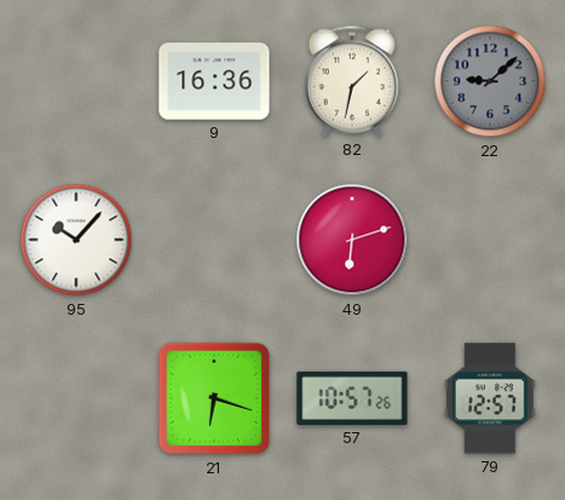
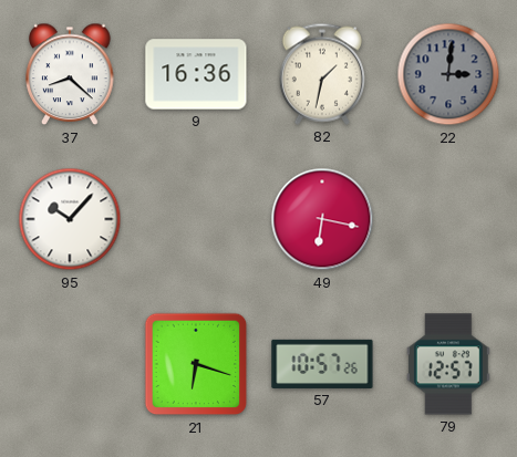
37: none -> 8:22
22: 9:08 -> 3:01
49: 6:12 -> 6:17
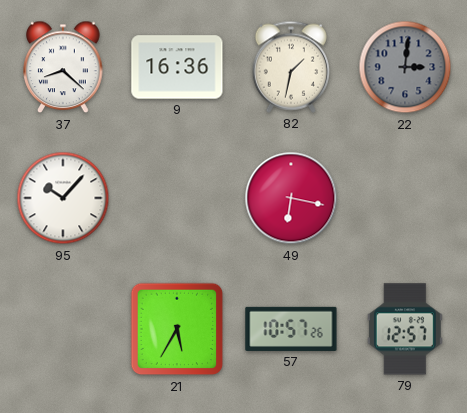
21: 6:18 -> 5:35
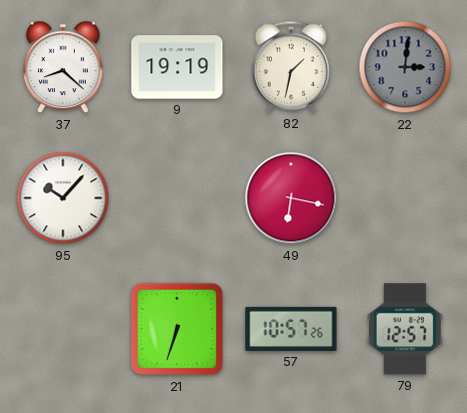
9: 16:36 -> 19:19
21: 5:35 -> 6:33
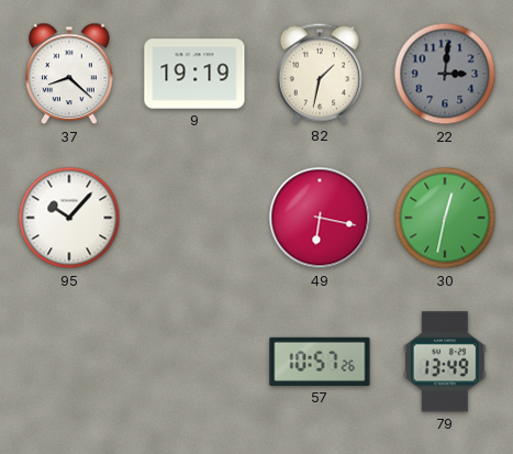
30: none -> 12:32
21: 6:33 -> none
79: 12:57 -> 13:49
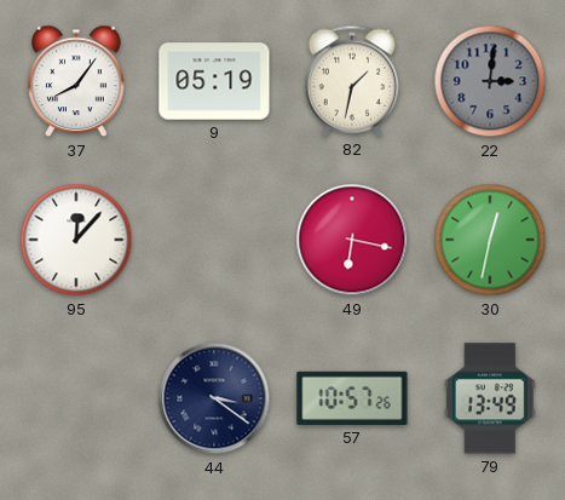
37: 8:22 -> 8:06
9: 19:19 -> 05:19
95: 10:07 -> 12:07
44: none -> 3:21
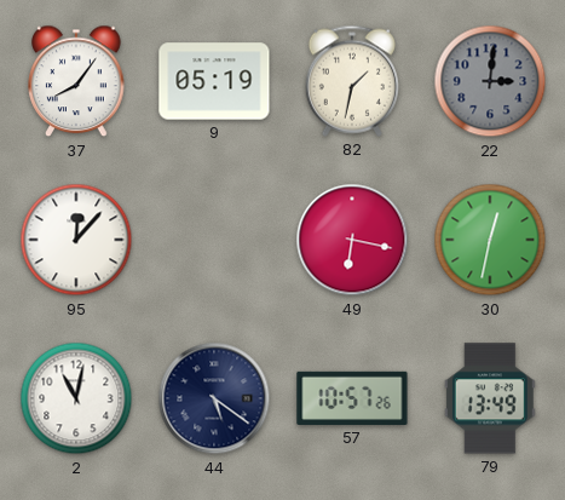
2: none -> 11:02
44: 3:21 -> 5:21
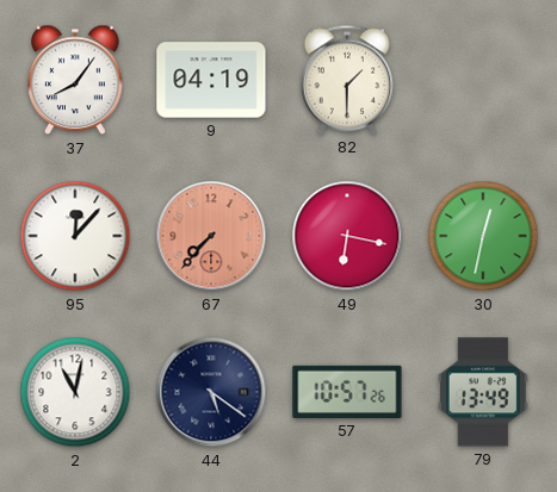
9: 05:19 -> 04:19
82: 1:32 -> 1:30
22: 3:01 -> none
67: none -> 7:37
